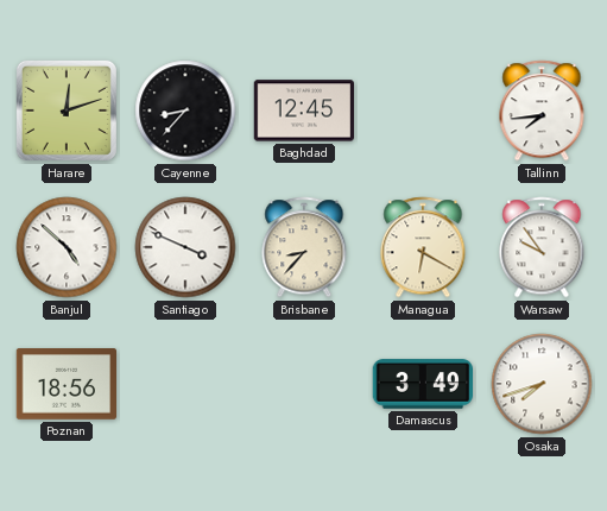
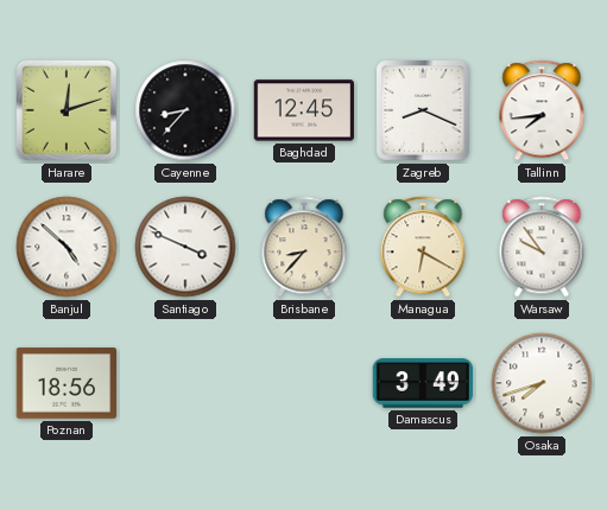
Zagreb: none -> 8:19
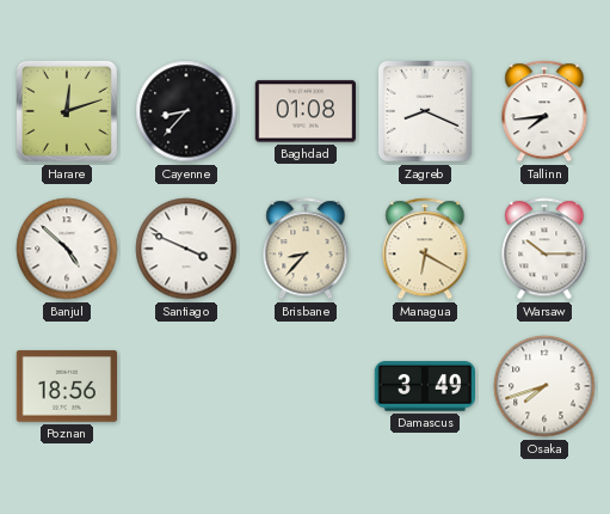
Baghdad: 12:45 -> 01:08
Warsaw: 9:54 -> 10:15
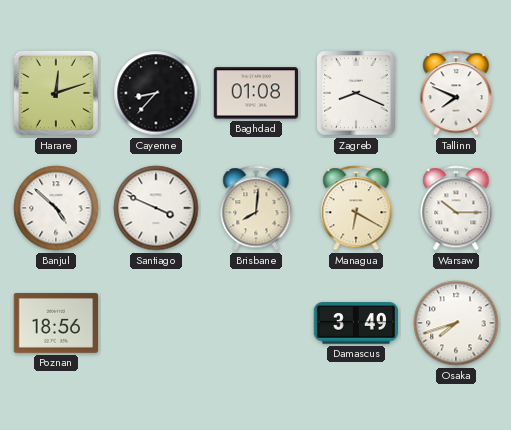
Tallinn: 7:44 -> 7:49
Brisbane: 8:37 -> 8:01
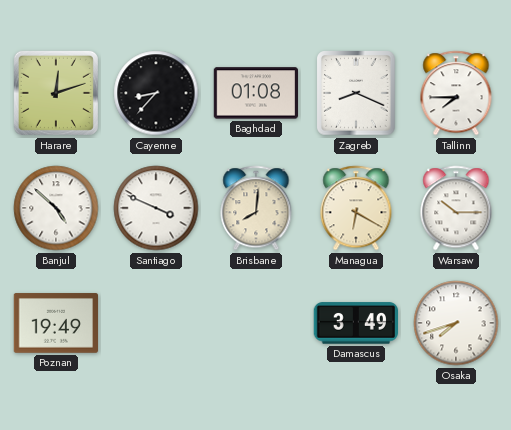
Tallinn: 7:49 -> 7:45
Poznan: 18:56 -> 19:49
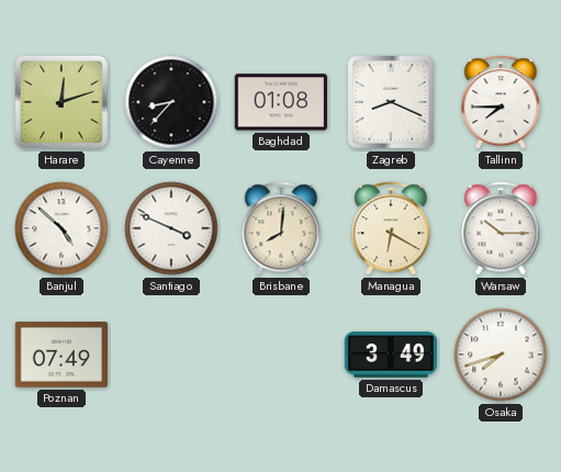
Poznan: 19:49 -> 07:49
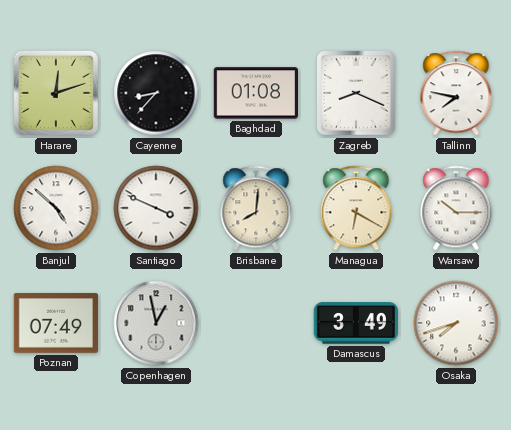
Tallinn: 7:45 -> 7:47
Copenhagen: none -> 12:58
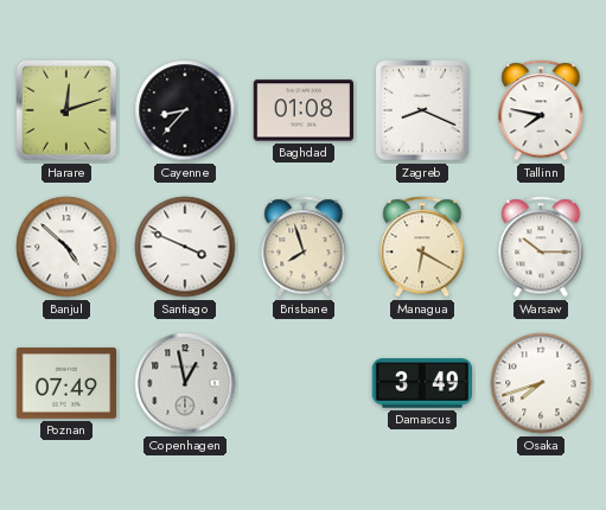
Brisbane: 8:01 -> 7:57
